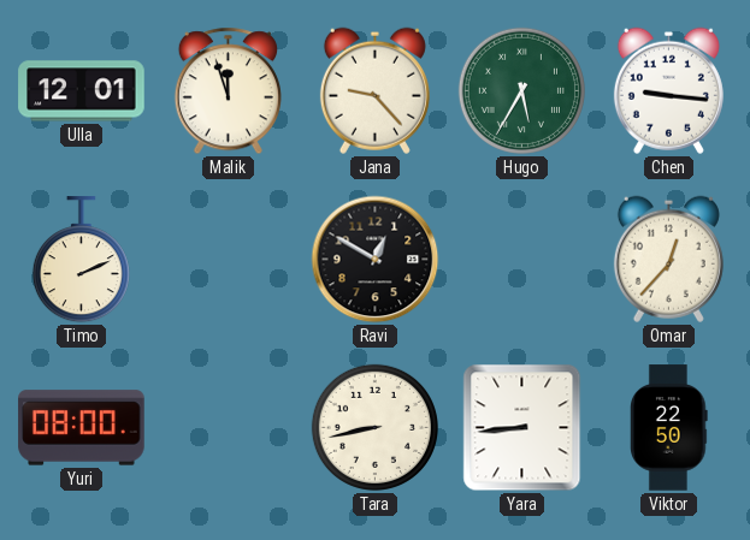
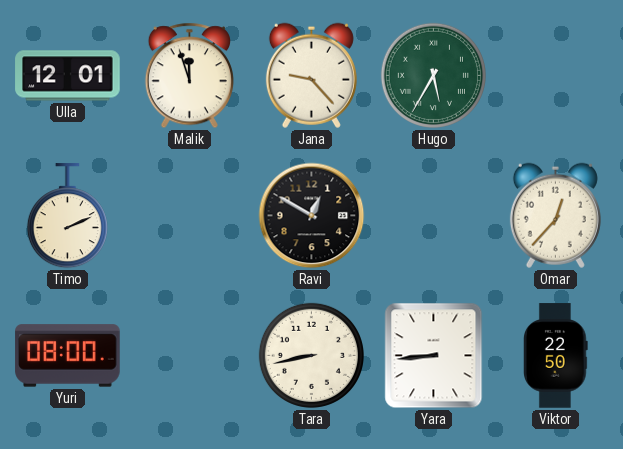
Chen: 9:16 -> none
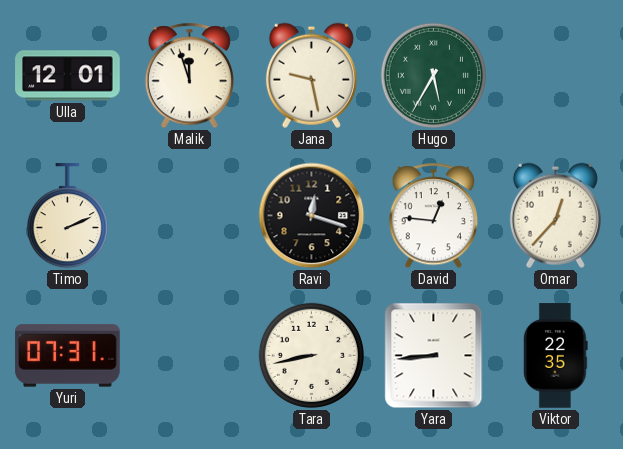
Jana: 9:23 -> 9:28
Ravi: 12:50 -> 12:18
David: none -> 12:46
Yuri: 08:00 -> 07:31
Viktor: 22:50 -> 22:35
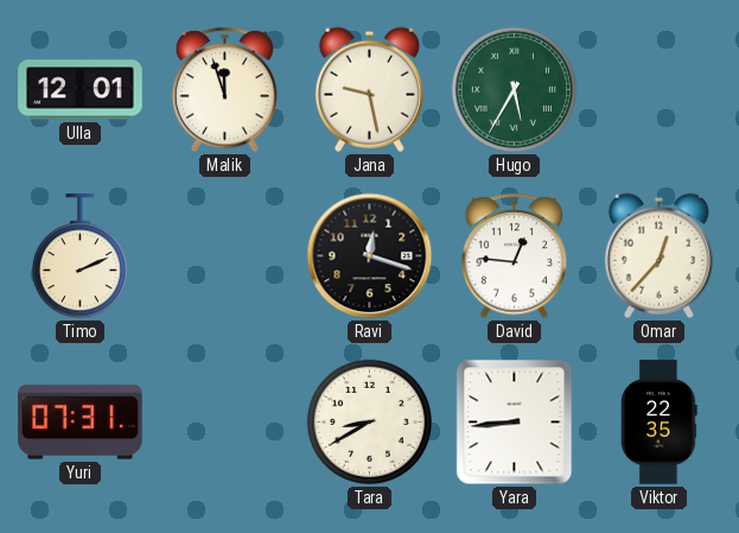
Tara: 8:43 -> 8:40
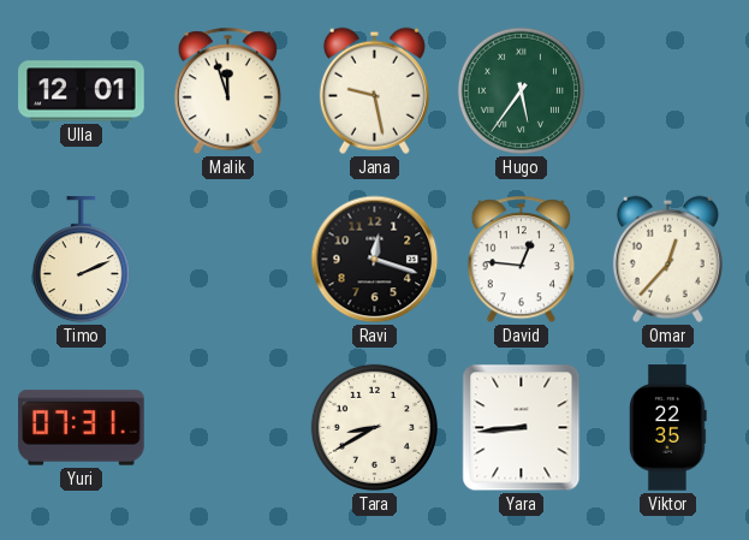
Hugo: 5:35 -> 5:36
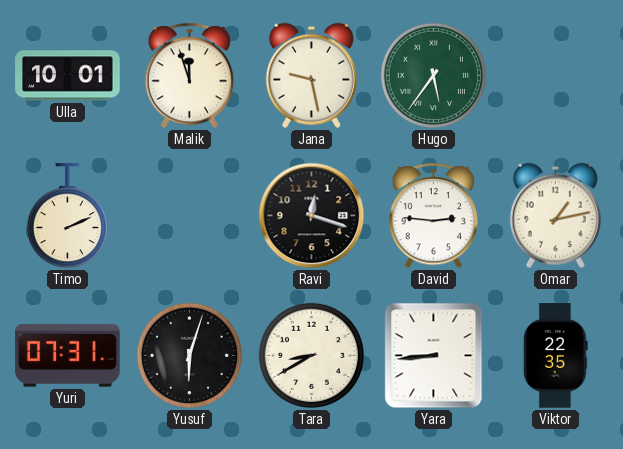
Ulla: 12:01 -> 10:01
David: 12:46 -> 2:46
Omar: 12:37 -> 1:13
Yusuf: none -> 6:03
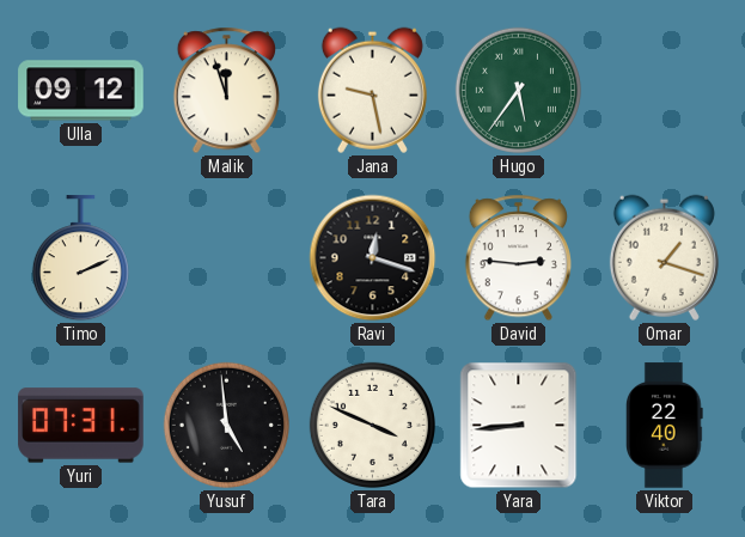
Ulla: 10:01 -> 09:12
Omar: 1:13 -> 1:18
Yusuf: 6:03 -> 4:59
Tara: 8:40 -> 3:49
Viktor: 22:35 -> 22:40
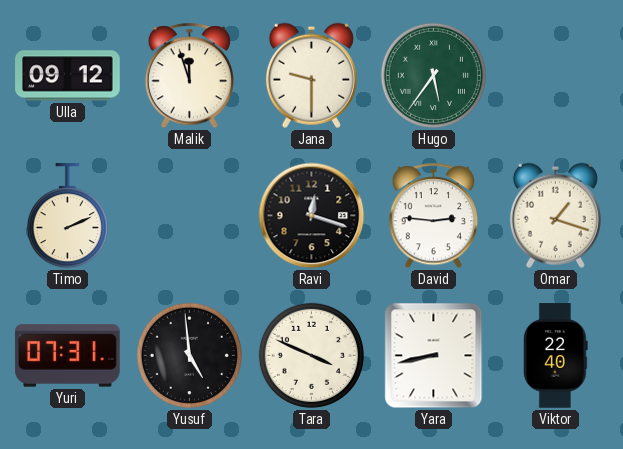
Jana: 9:28 -> 9:30
Yara: 8:44 -> 8:43
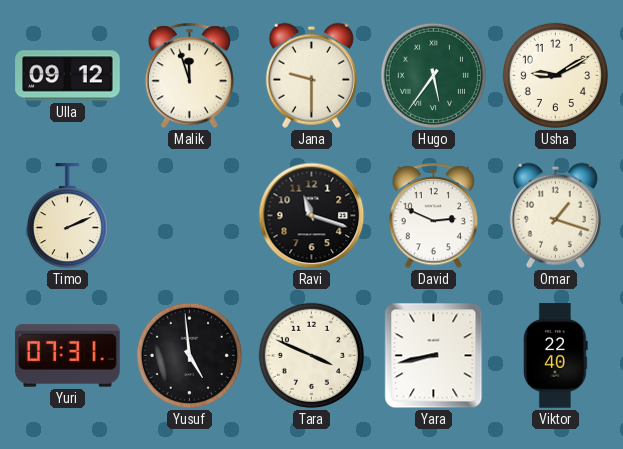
Usha: none -> 9:10
Ravi: 12:18 -> 11:18
David: 2:46 -> 2:49
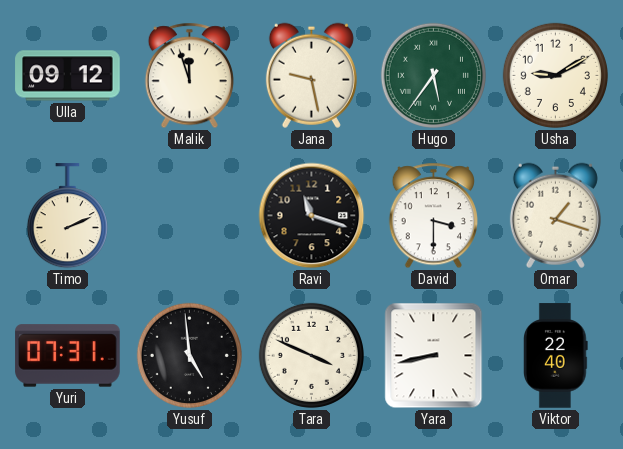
Jana: 9:30 -> 9:28
David: 2:49 -> 3:30
